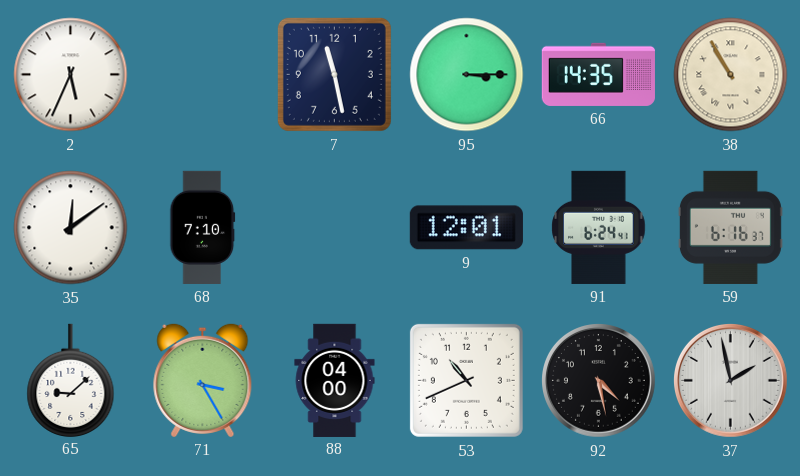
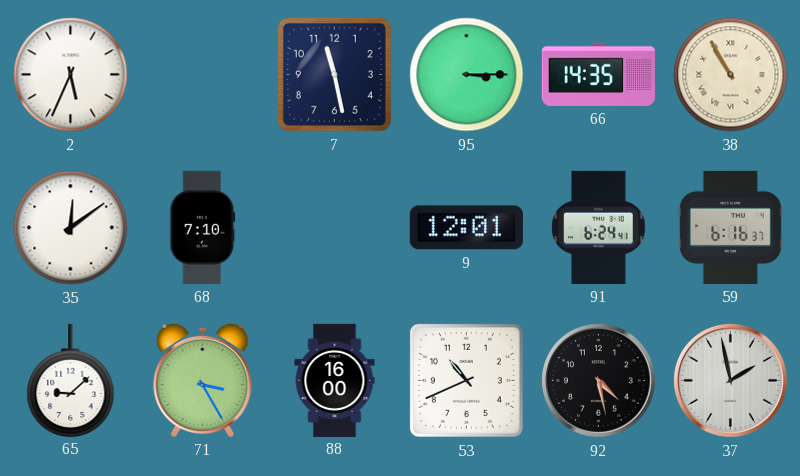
88: 04:00 -> 16:00
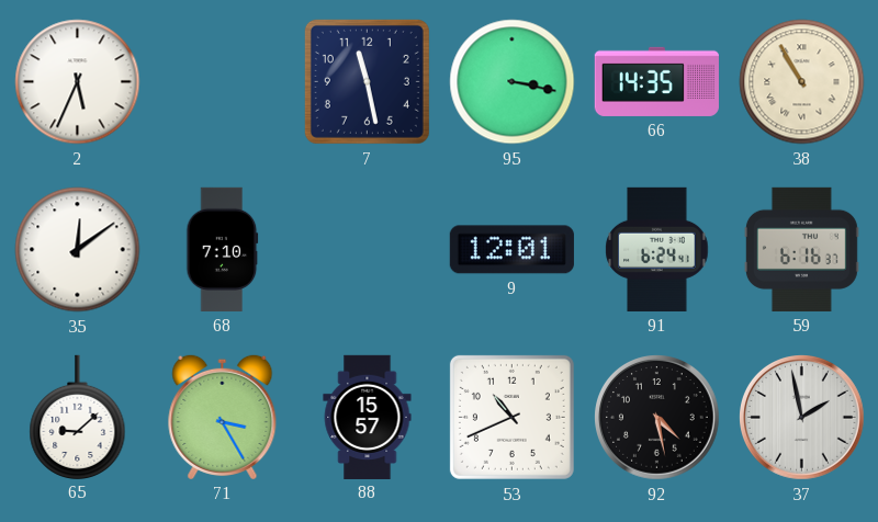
95: 3:15 -> 3:17
88: 16:00 -> 15:57
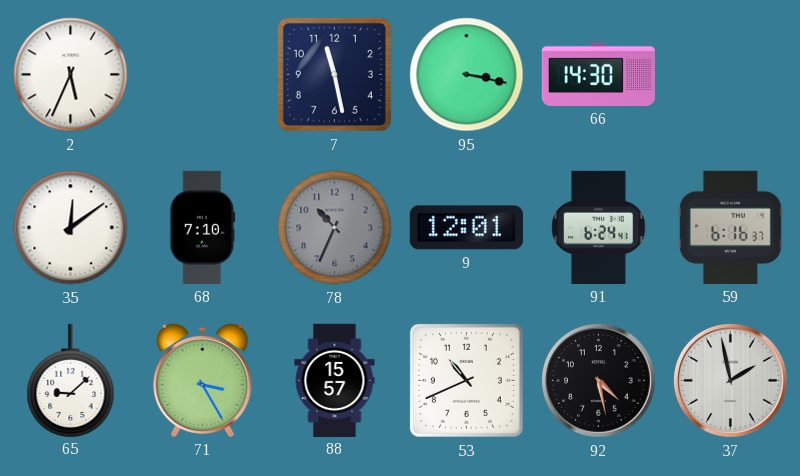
66: 14:35 -> 14:30
38: 10:55 -> none
78: none -> 10:34
